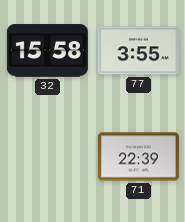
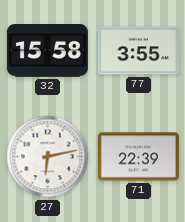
27: none -> 6:13
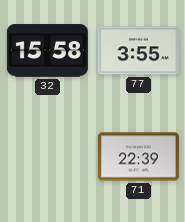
27: 6:13 -> none
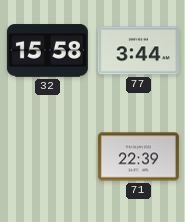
77: 3:55 -> 3:44
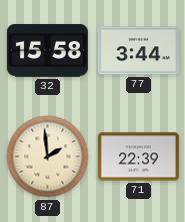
87: none -> 1:59
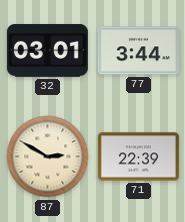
32: 15:58 -> 03:01
87: 1:59 -> 2:50
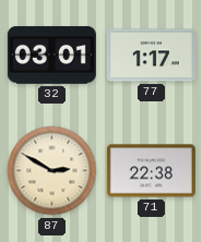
77: 3:44 -> 1:17
71: 22:39 -> 22:38
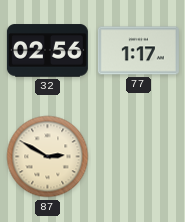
32: 03:01 -> 02:56
71: 22:38 -> none
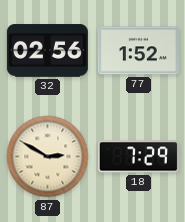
77: 1:17 -> 1:52
18: none -> 7:29
